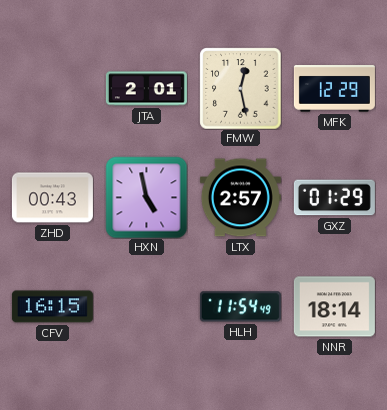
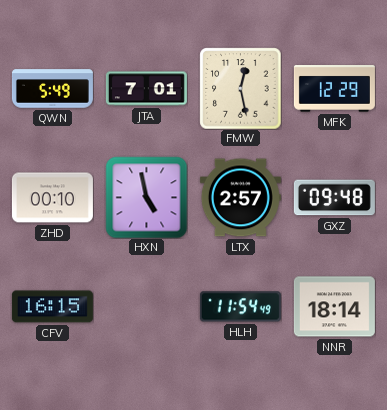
QWN: none -> 5:49
JTA: 2:01 -> 7:01
ZHD: 00:43 -> 00:10
GXZ: 01:29 -> 09:48
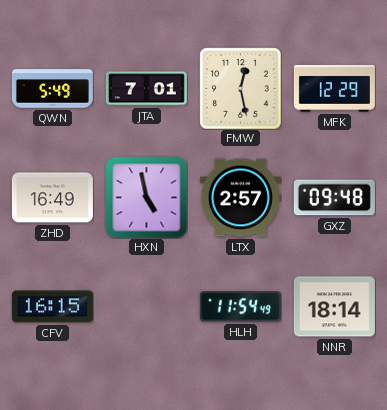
ZHD: 00:10 -> 16:49
